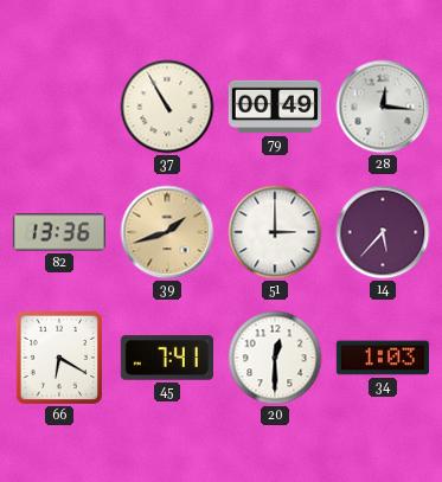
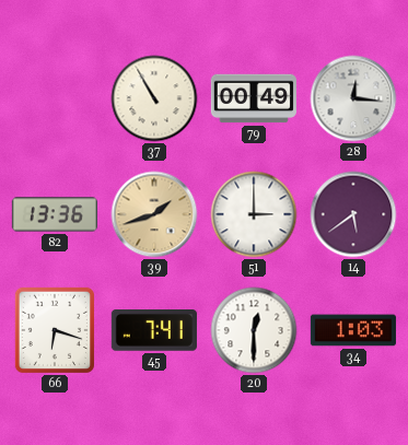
14: 5:37 -> 5:39
66: 6:20 -> 6:18
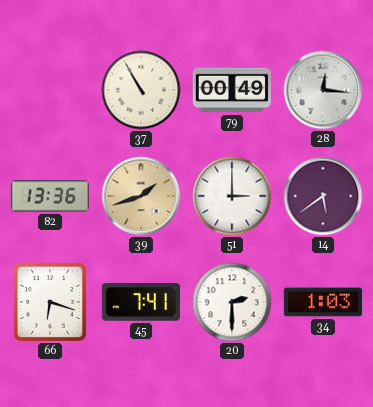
20: 12:30 -> 2:30
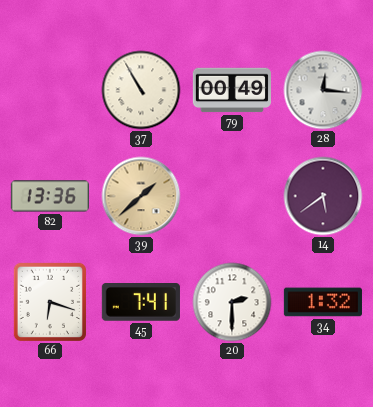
39: 1:42 -> 1:38
51: 3:00 -> none
34: 1:03 -> 1:32
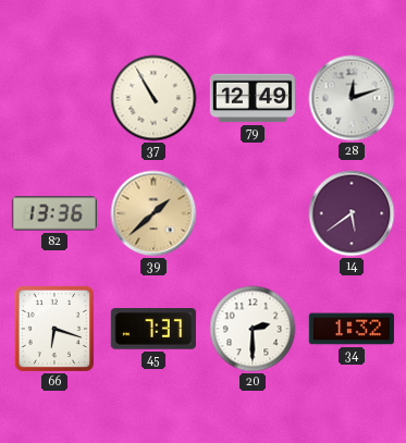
79: 00:49 -> 12:49
28: 12:16 -> 12:12
45: 7:41 -> 7:37
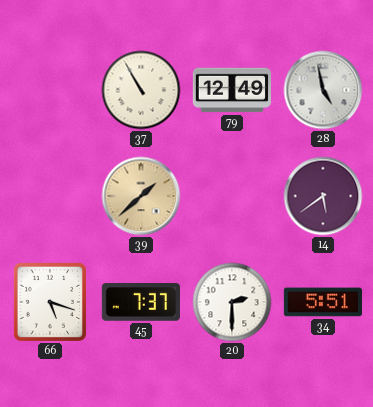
28: 12:12 -> 4:58
82: 13:36 -> none
66: 6:18 -> 5:18
34: 1:32 -> 5:51
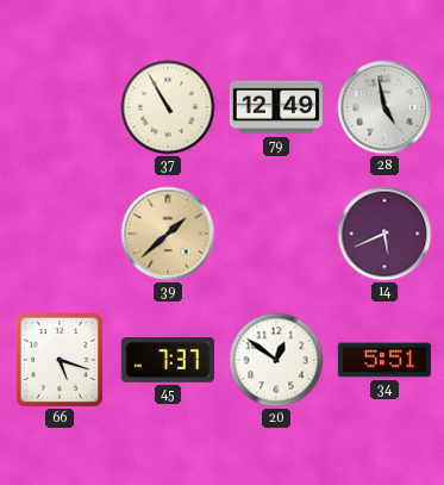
14: 5:39 -> 5:41
20: 2:30 -> 12:51
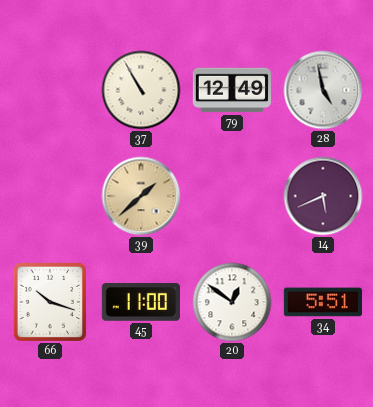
66: 5:18 -> 10:18
45: 7:37 -> 11:00
